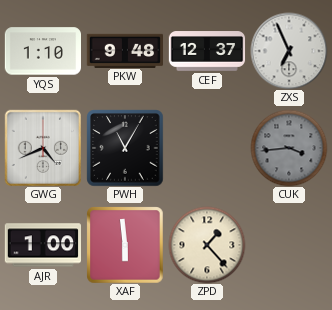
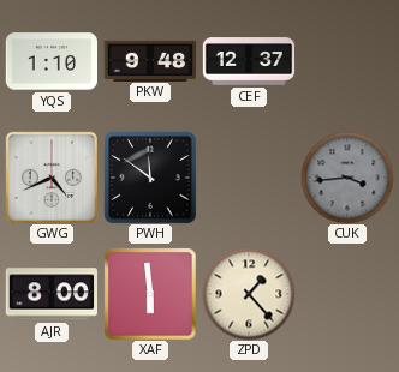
ZXS: 6:56 -> none
PWH: 11:05 -> 11:51
AJR: 1:00 -> 8:00
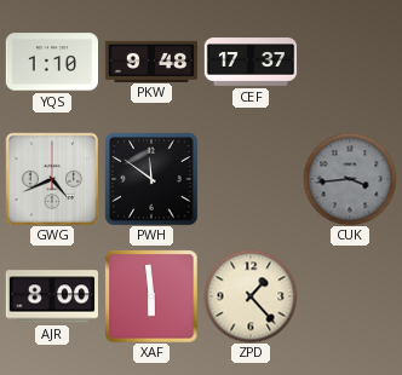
CEF: 12:37 -> 17:37
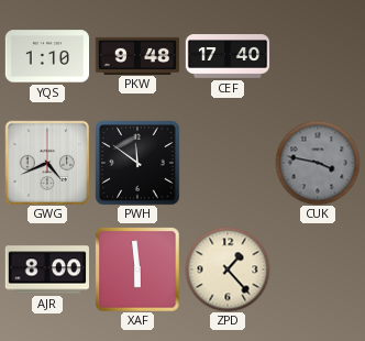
CEF: 17:37 -> 17:40
CUK: 3:44 -> 3:47
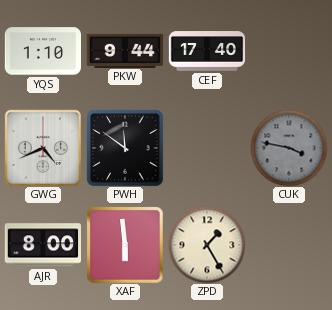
PKW: 9:48 -> 9:44
ZPD: 1:23 -> 1:25
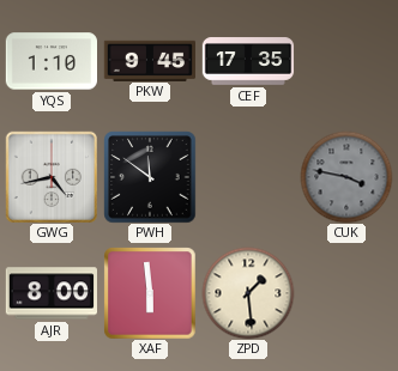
PKW: 9:44 -> 9:45
CEF: 17:40 -> 17:35
GWG: 4:41 -> 4:43
ZPD: 1:25 -> 1:29
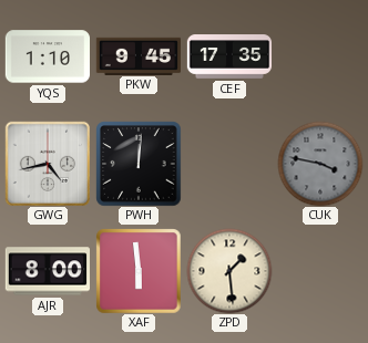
PWH: 11:51 -> 12:01
